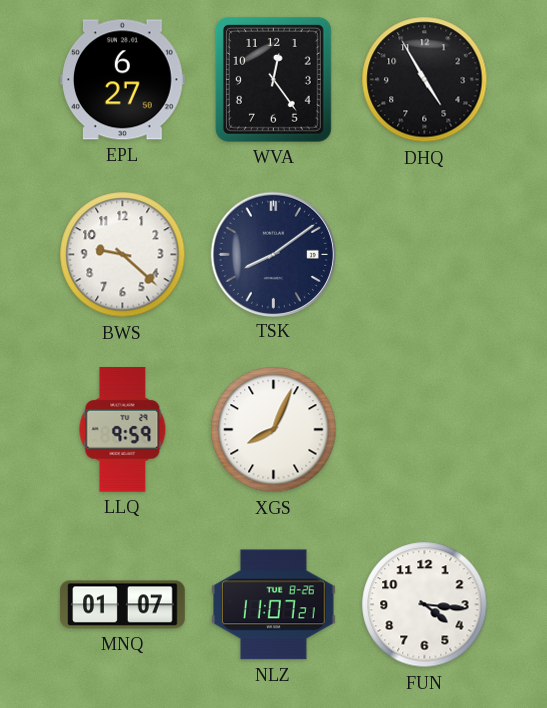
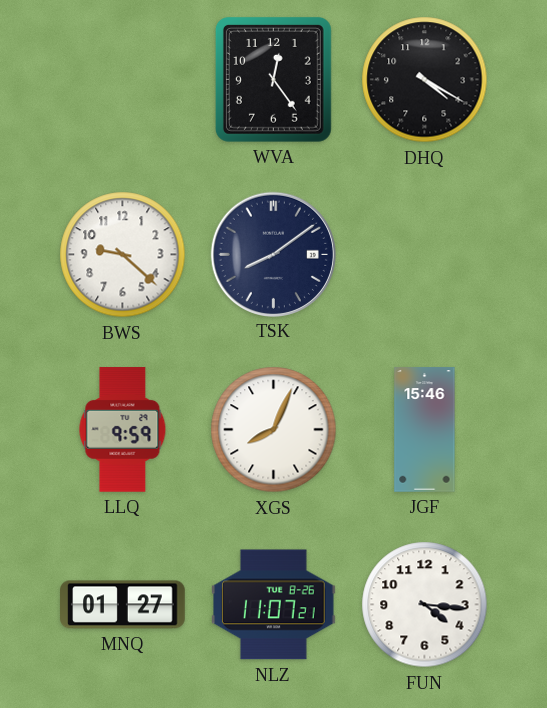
EPL: 6:27 -> none
DHQ: 4:55 -> 4:20
JGF: none -> 15:46
MNQ: 01:07 -> 01:27
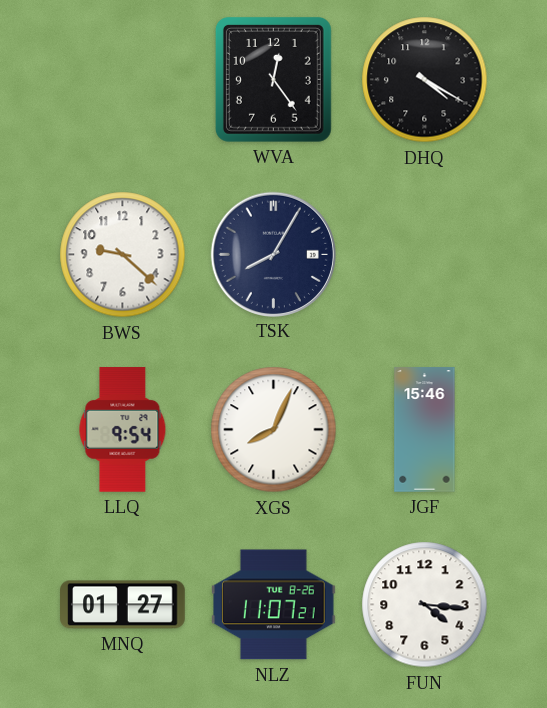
TSK: 8:09 -> 8:05
LLQ: 9:59 -> 9:54
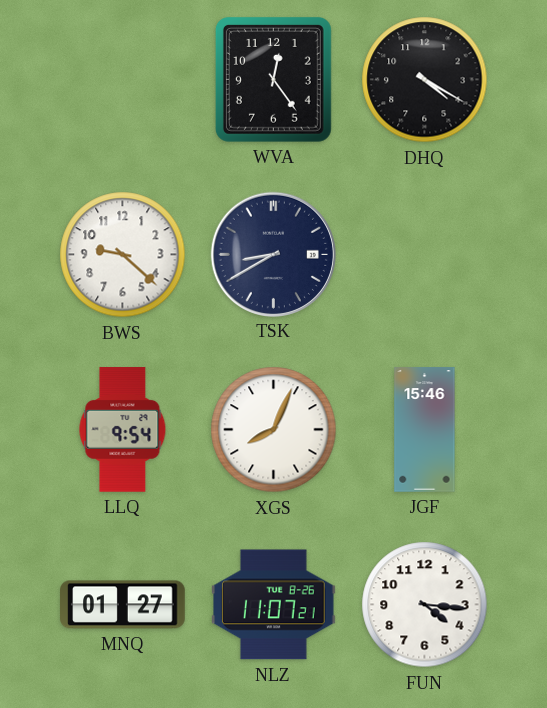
TSK: 8:05 -> 8:40
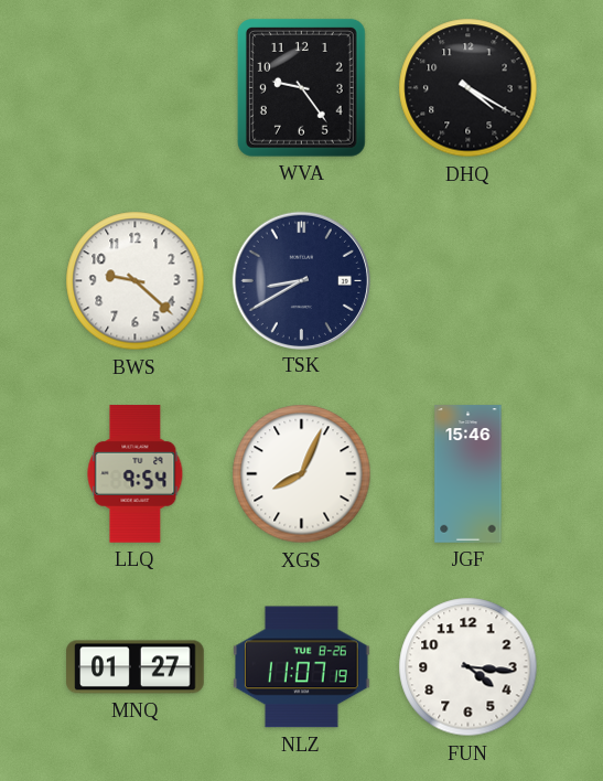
WVA: 12:24 -> 9:24
NLZ: 11:07:21 -> 11:07:19
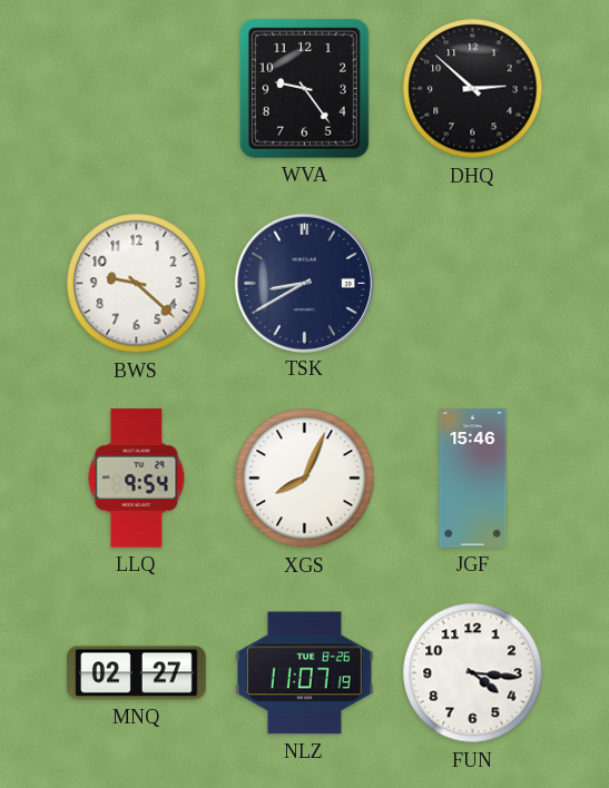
DHQ: 4:20 -> 2:52
MNQ: 01:27 -> 02:27
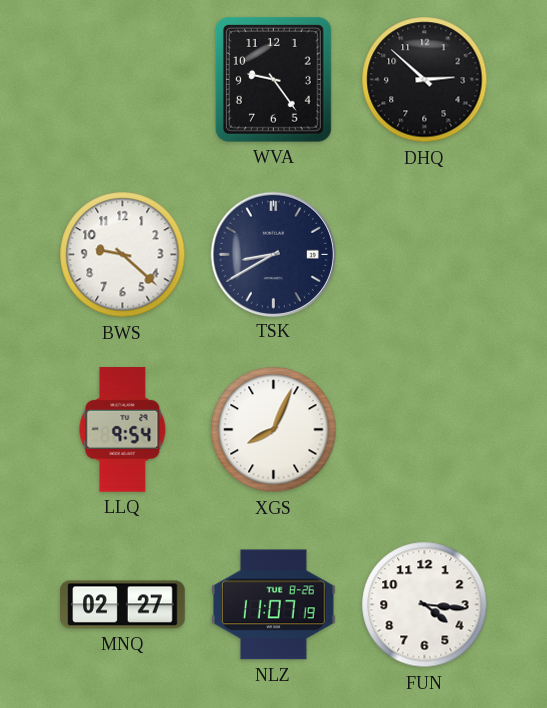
JGF: 15:46 -> none
